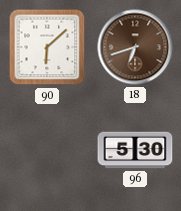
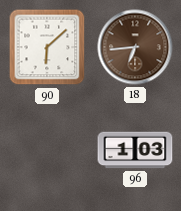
18: 6:42 -> 6:44
96: 5:30 -> 1:03
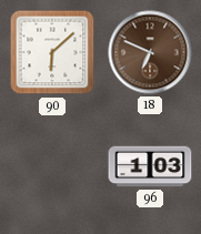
18: 6:44 -> 6:49
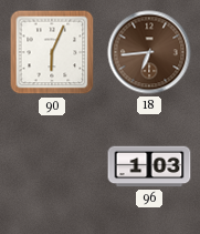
90: 6:08 -> 6:04
18: 6:49 -> 6:44
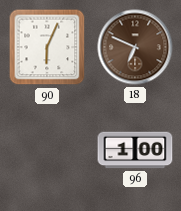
18: 6:44 -> 6:49
96: 1:03 -> 1:00
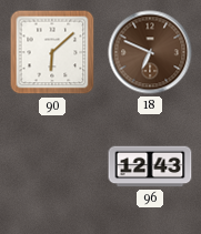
90: 6:04 -> 6:08
96: 1:00 -> 12:43
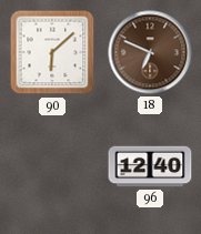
96: 12:43 -> 12:40
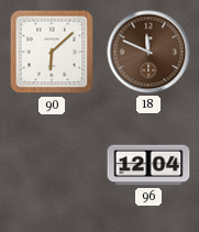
18: 6:49 -> 11:49
96: 12:40 -> 12:04
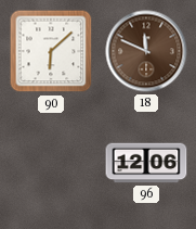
96: 12:04 -> 12:06
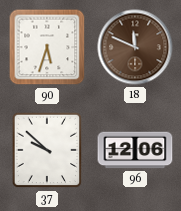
90: 6:08 -> 5:33
37: none -> 9:52
